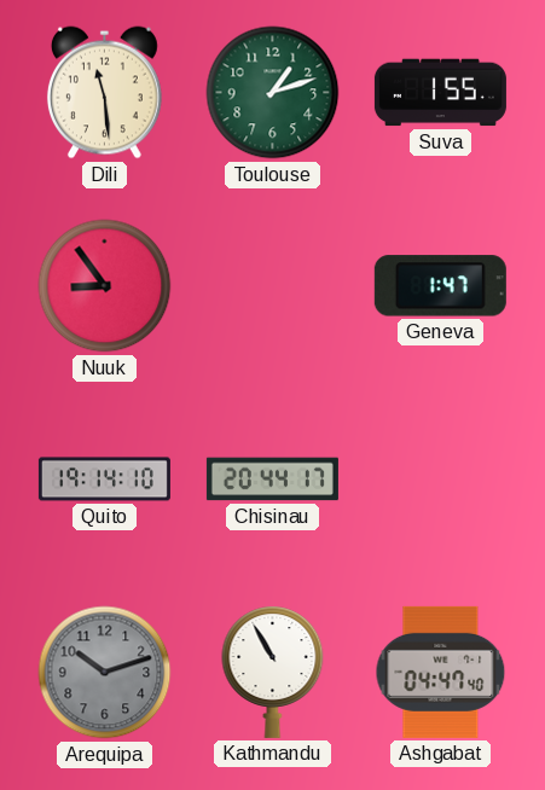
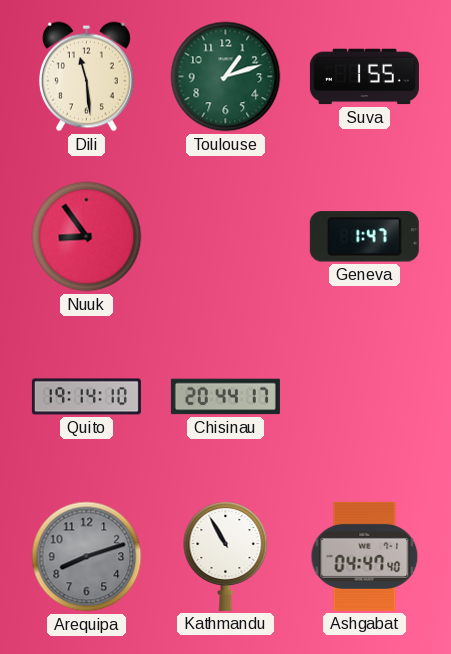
Arequipa: 10:12 -> 8:12
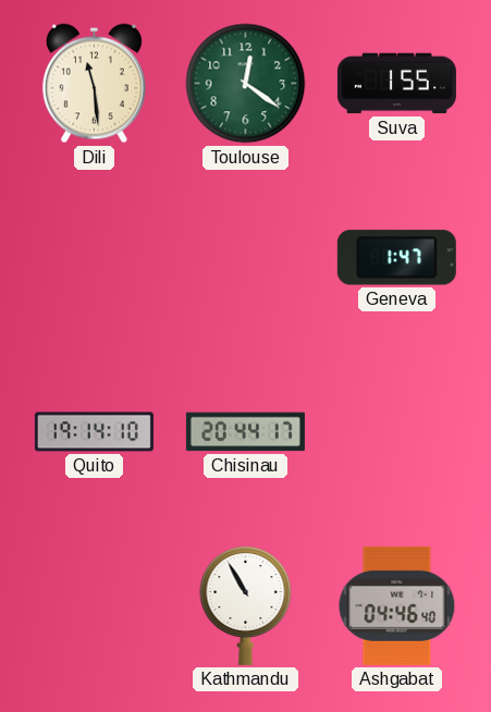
Toulouse: 1:12 -> 12:21
Nuuk: 8:54 -> none
Arequipa: 8:12 -> none
Ashgabat: 04:47 -> 04:46
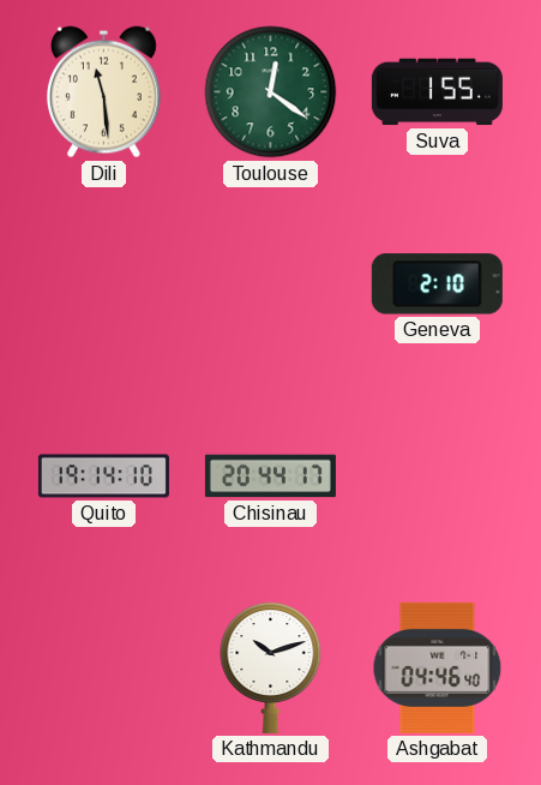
Geneva: 1:47 -> 2:10
Kathmandu: 10:55 -> 10:12
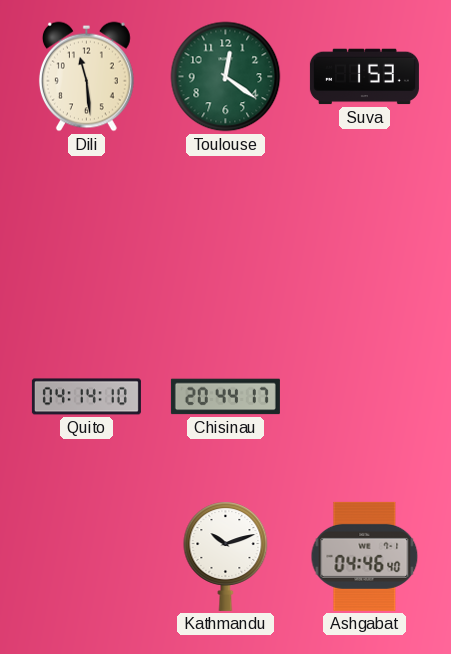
Suva: 1:55 -> 1:53
Geneva: 2:10 -> none
Quito: 19:14 -> 04:14
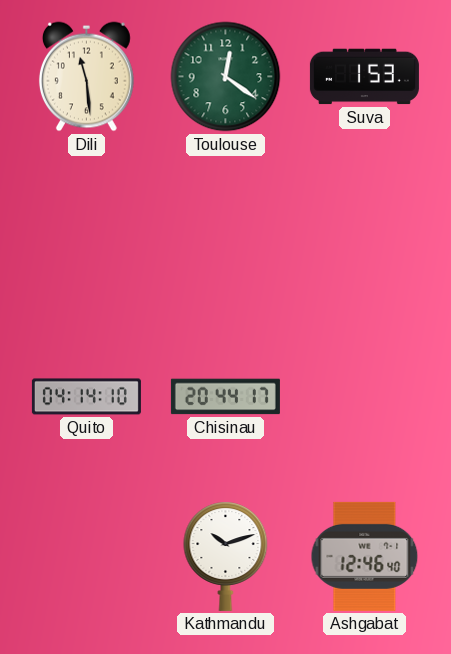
Ashgabat: 04:46 -> 12:46
